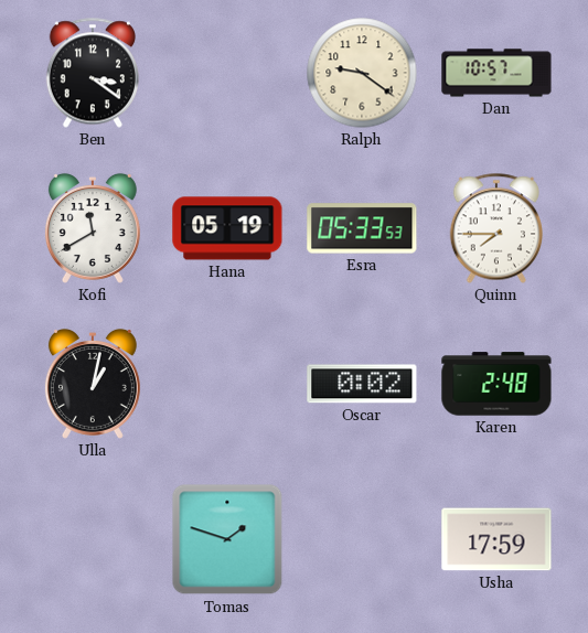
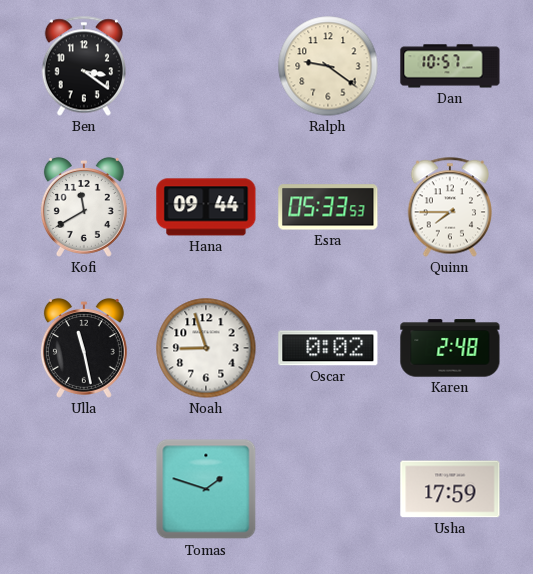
Hana: 05:19 -> 09:44
Ulla: 1:02 -> 11:28
Noah: none -> 8:57
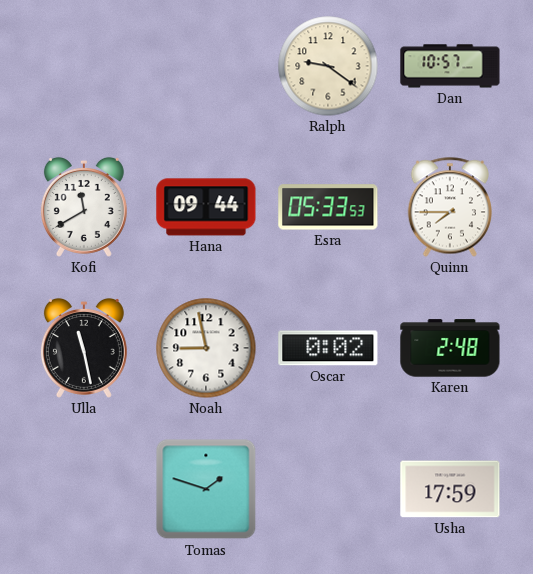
Ben: 3:21 -> none
Noah: 8:57 -> 8:58
